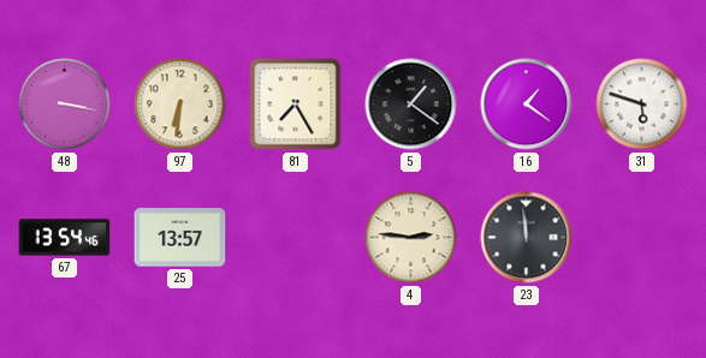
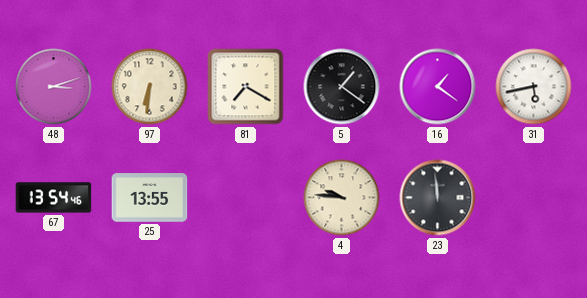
48: 3:17 -> 3:12
81: 7:25 -> 7:20
31: 5:48 -> 5:43
25: 13:57 -> 13:55
4: 2:46 -> 9:46
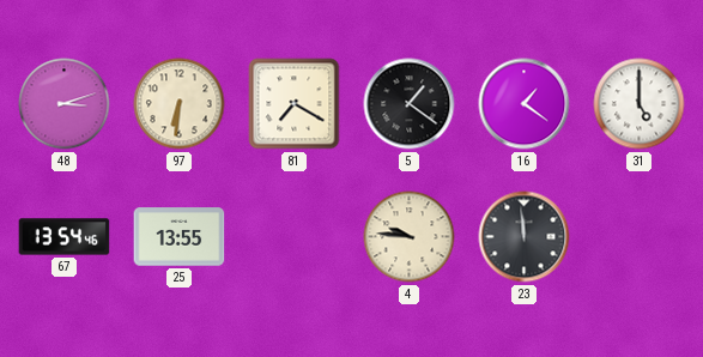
31: 5:43 -> 5:00
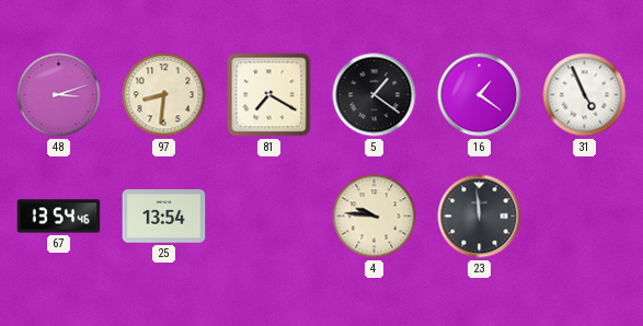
97: 6:31 -> 8:31
31: 5:00 -> 4:56
25: 13:55 -> 13:54
